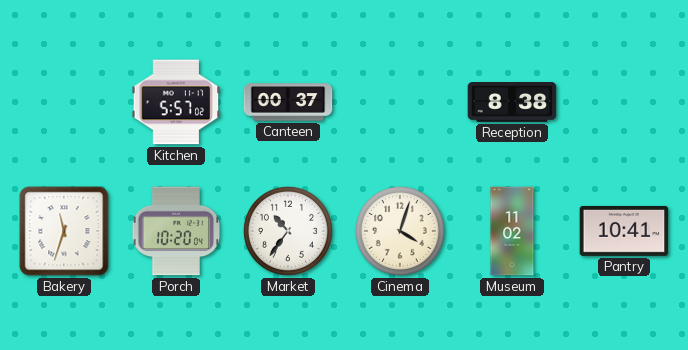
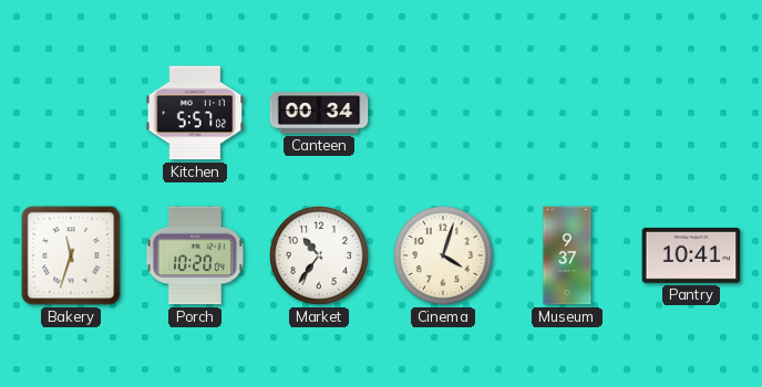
Canteen: 00:37 -> 00:34
Reception: 8:38 -> none
Museum: 11:02 -> 9:37
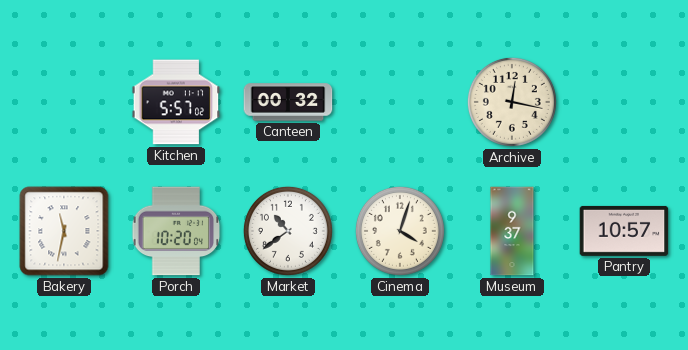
Canteen: 00:34 -> 00:32
Archive: none -> 12:17
Bakery: 11:33 -> 11:32
Market: 10:36 -> 10:39
Pantry: 10:41 -> 10:57
